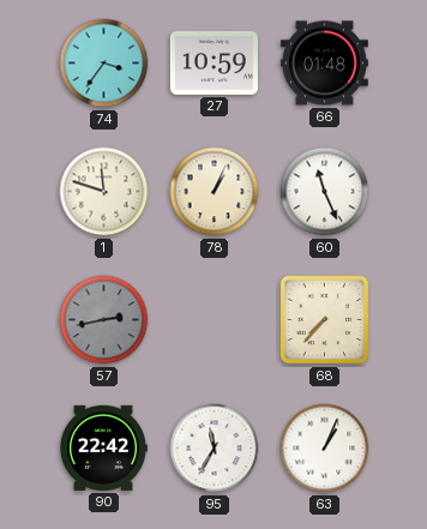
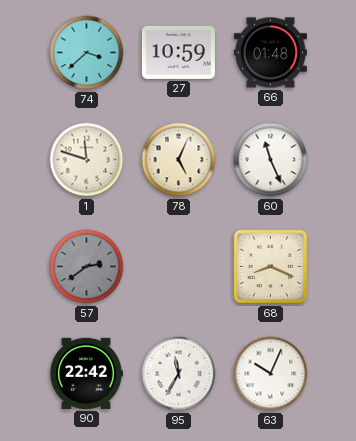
74: 3:36 -> 3:38
78: 1:04 -> 5:04
57: 2:43 -> 2:39
68: 7:37 -> 8:19
63: 1:04 -> 10:04
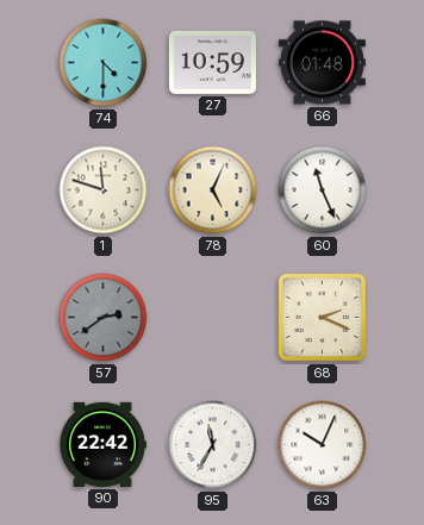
74: 3:38 -> 4:30
68: 8:19 -> 2:19
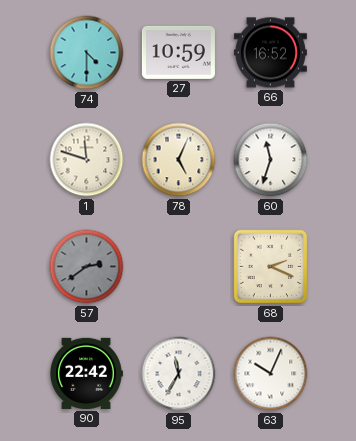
66: 01:48 -> 16:52
60: 11:26 -> 11:33
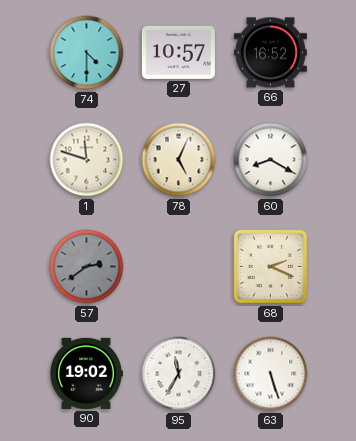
27: 10:59 -> 10:57
60: 11:33 -> 8:20
90: 22:42 -> 19:02
63: 10:04 -> 5:27
